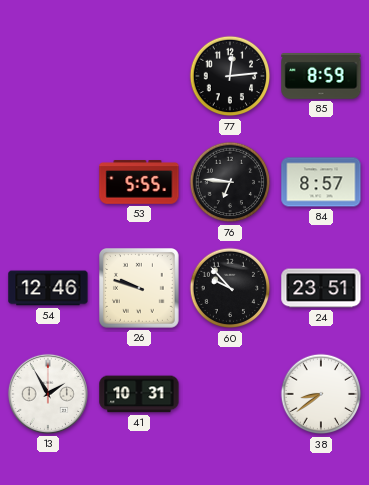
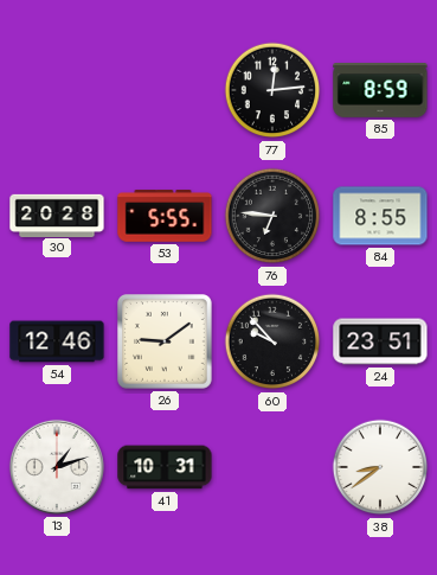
30: none -> 20:28
84: 8:57 -> 8:55
26: 9:48 -> 9:09
13: 1:55 -> 1:12
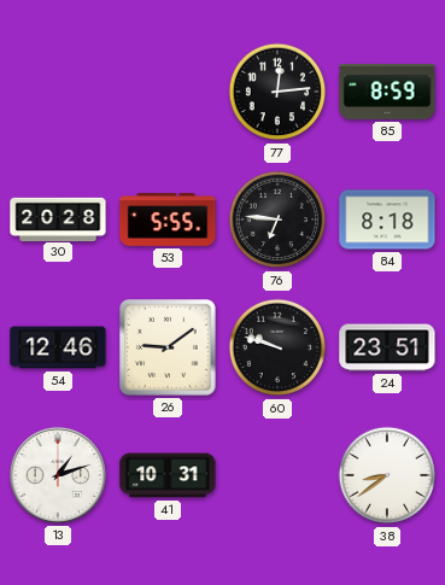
84: 8:55 -> 8:18
60: 9:53 -> 9:48
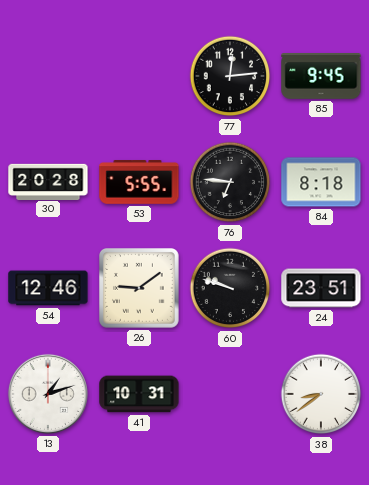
85: 8:59 -> 9:45
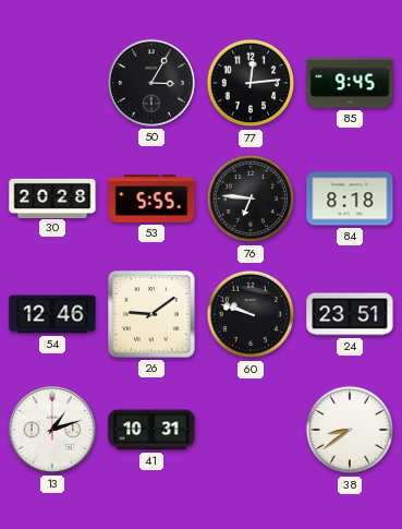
50: none -> 3:05
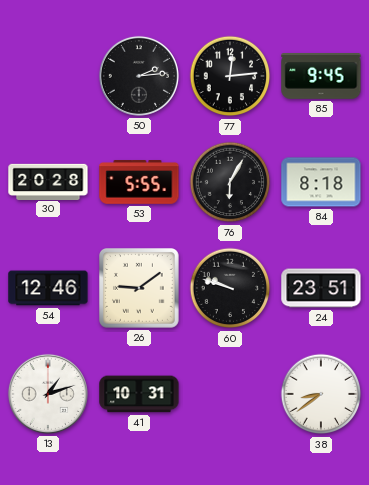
50: 3:05 -> 2:14
76: 6:46 -> 6:05
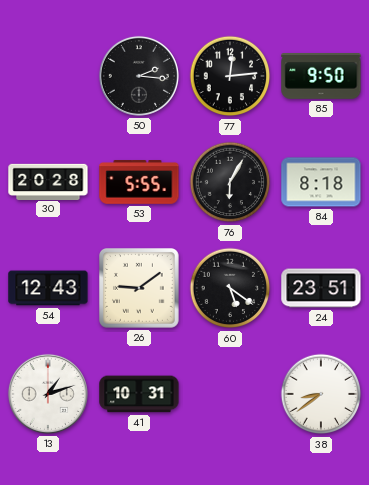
50: 2:14 -> 2:16
85: 9:45 -> 9:50
54: 12:46 -> 12:43
60: 9:48 -> 5:21
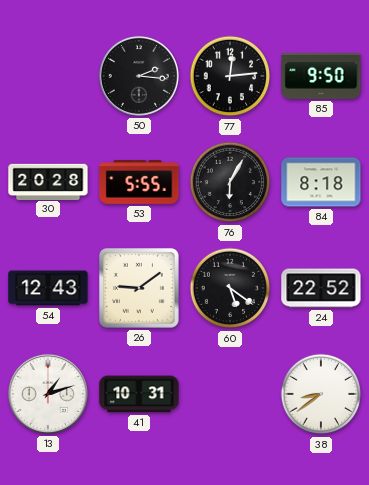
24: 23:51 -> 22:52
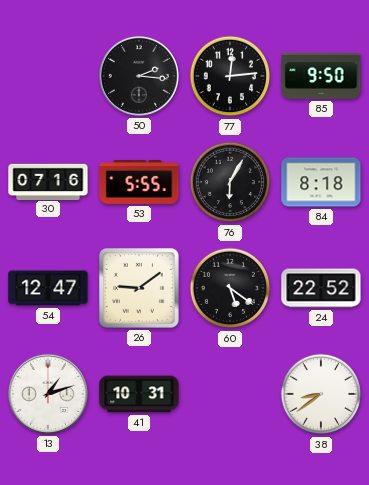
30: 20:28 -> 07:16
54: 12:43 -> 12:47
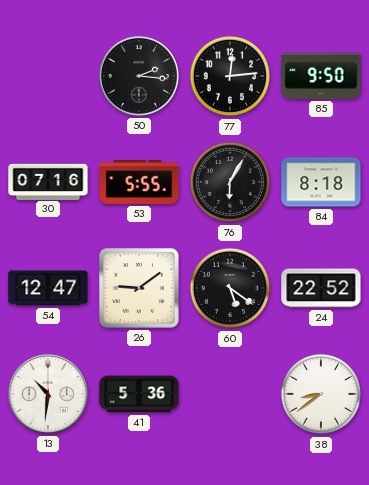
13: 1:12 -> 10:31
41: 10:31 -> 5:36
